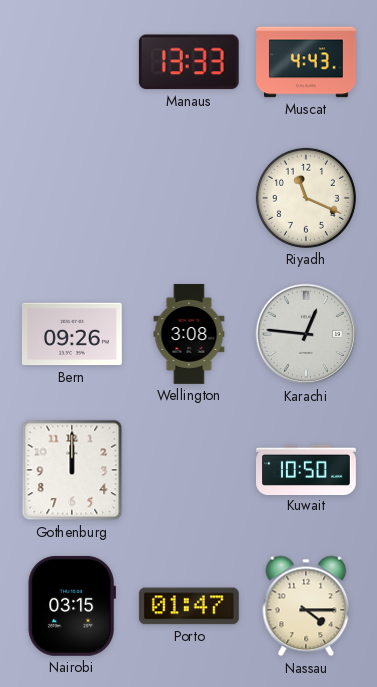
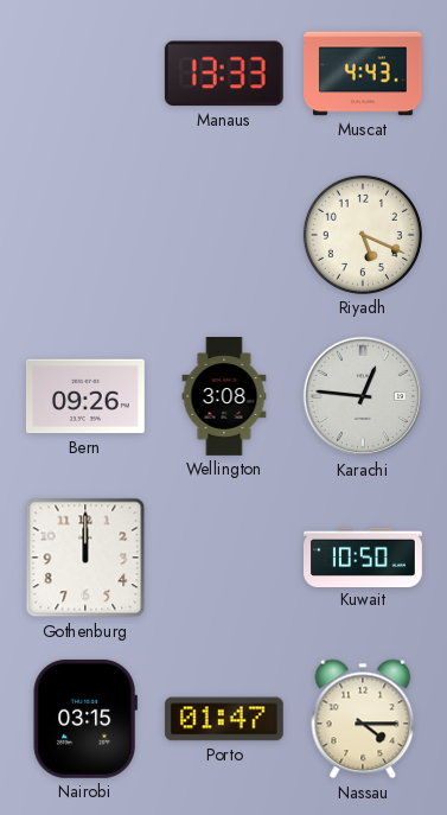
Riyadh: 11:19 -> 5:19
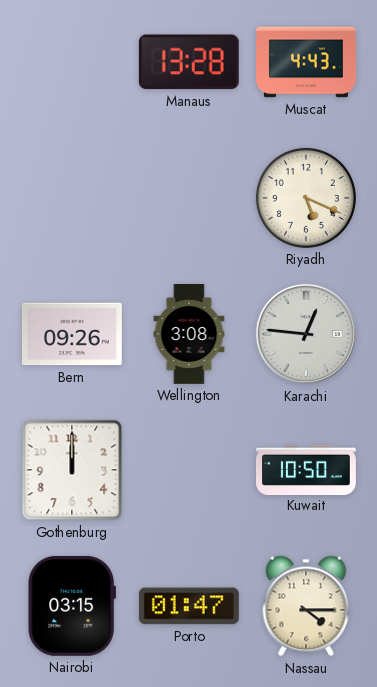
Manaus: 13:33 -> 13:28
